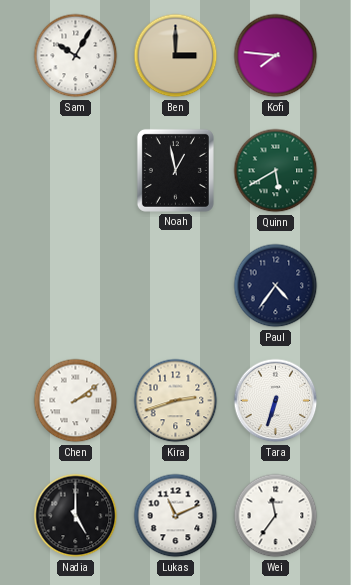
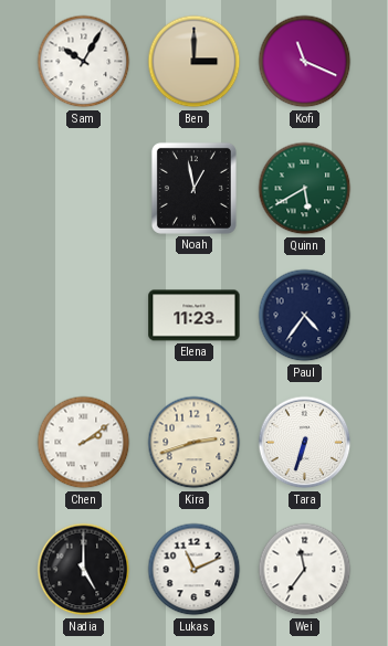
Kofi: 7:46 -> 11:19
Elena: none -> 11:23
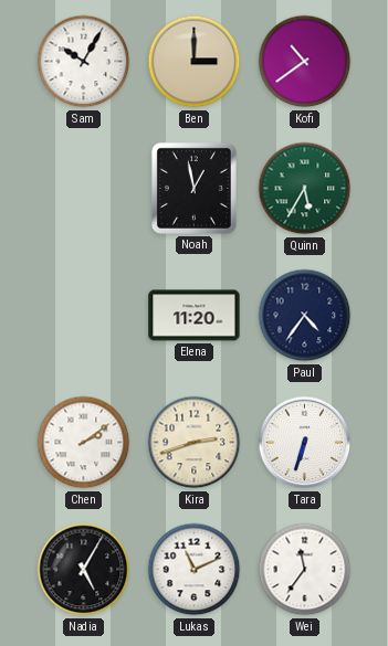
Kofi: 11:19 -> 10:39
Quinn: 5:40 -> 5:35
Elena: 11:23 -> 11:20
Nadia: 5:00 -> 5:05
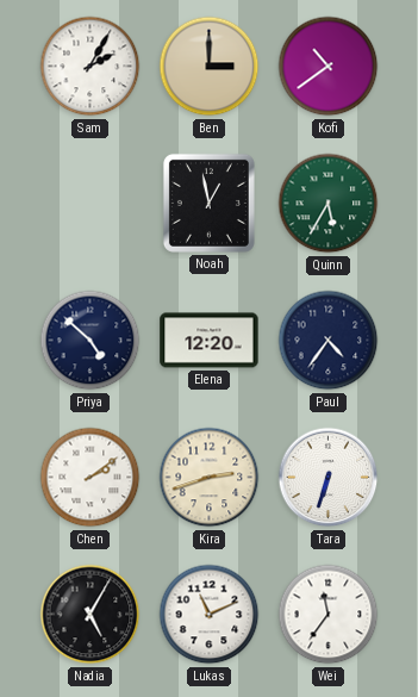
Sam: 10:05 -> 2:05
Priya: none -> 4:52
Elena: 11:20 -> 12:20
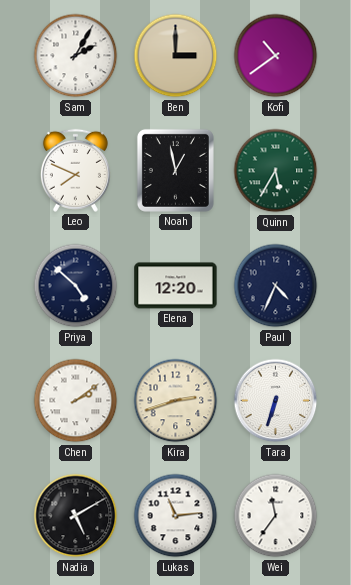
Leo: none -> 7:49
Paul: 4:36 -> 4:34
Nadia: 5:05 -> 5:10
Lukas: 11:11 -> 11:14
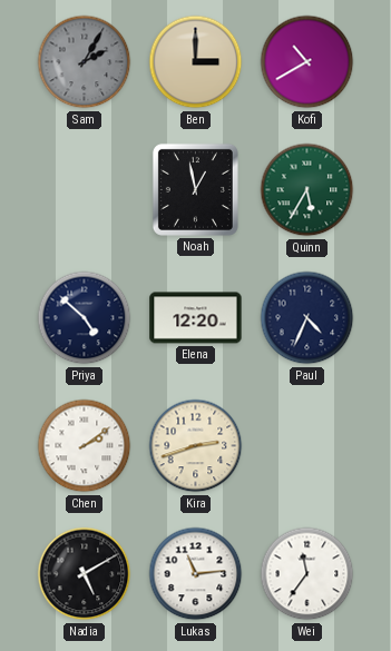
Sam dial: white -> grey
Kofi: 10:39 -> 10:40
Leo: 7:49 -> none
Tara: 6:33 -> none
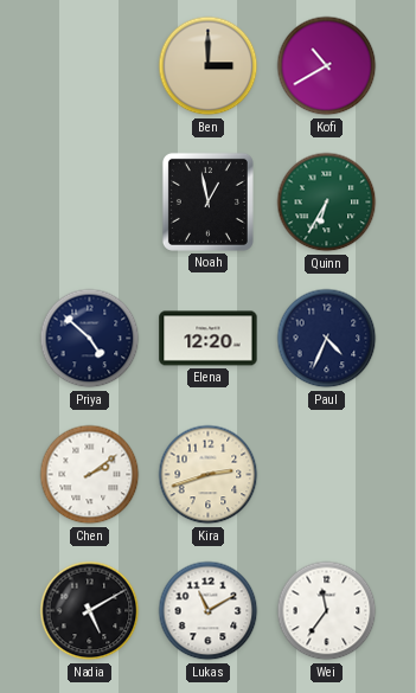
Sam: 2:05 -> none
Quinn: 5:35 -> 6:35
Lukas: 11:14 -> 11:10
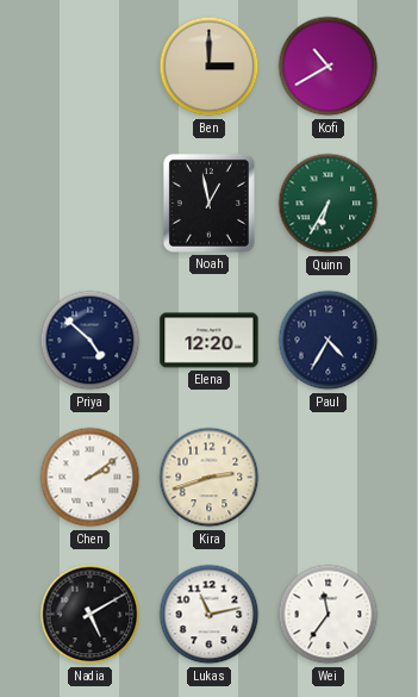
Paul: 4:34 -> 4:35
Lukas: 11:10 -> 11:13
